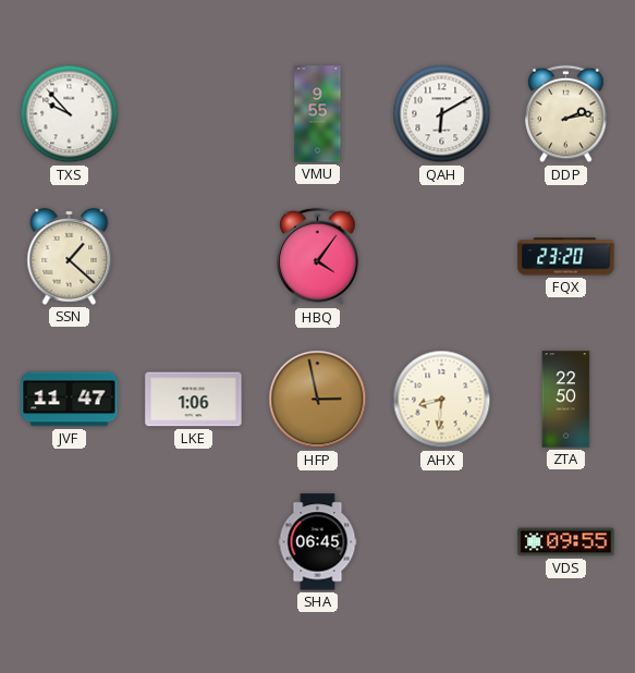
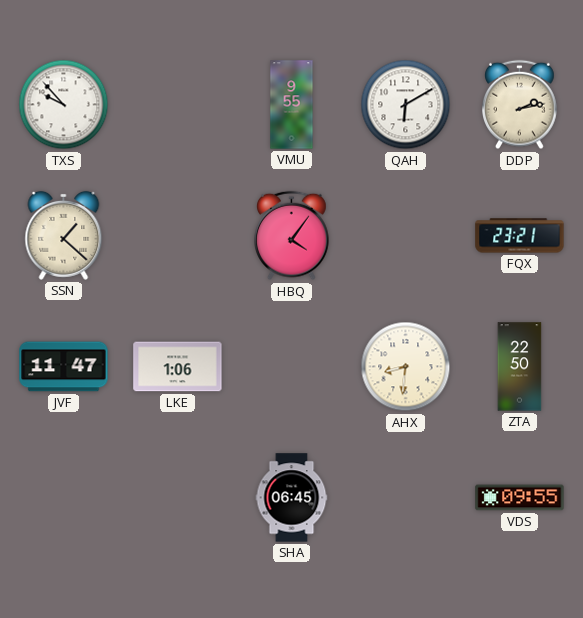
FQX: 23:20 -> 23:21
HFP: 2:58 -> none
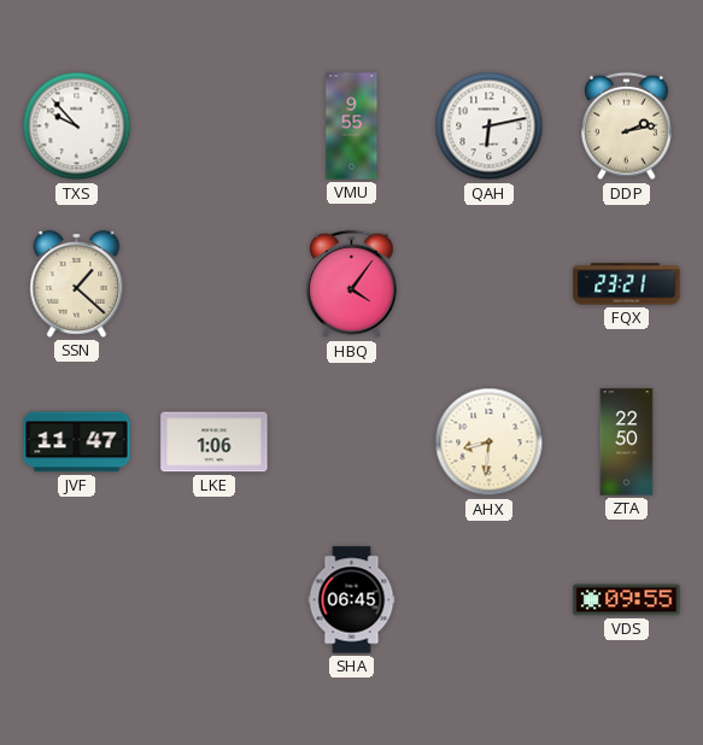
QAH: 6:10 -> 6:13
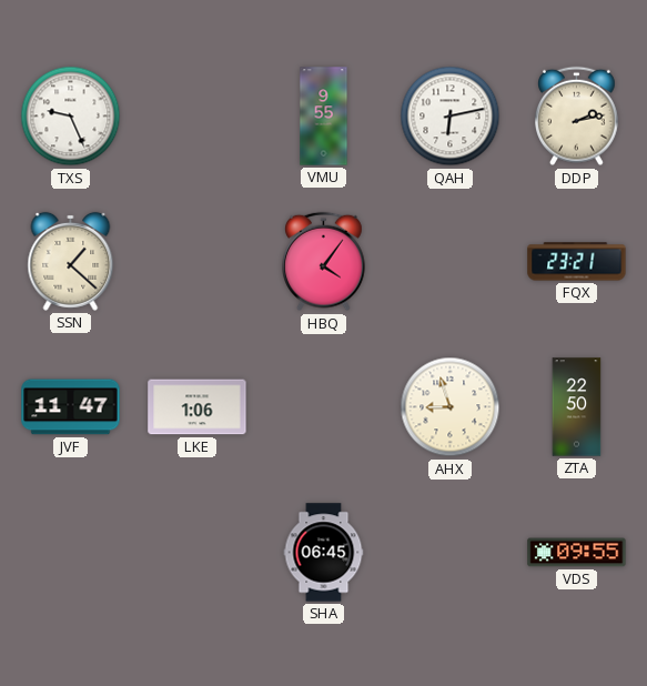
TXS: 9:53 -> 9:26
AHX: 8:31 -> 8:57
